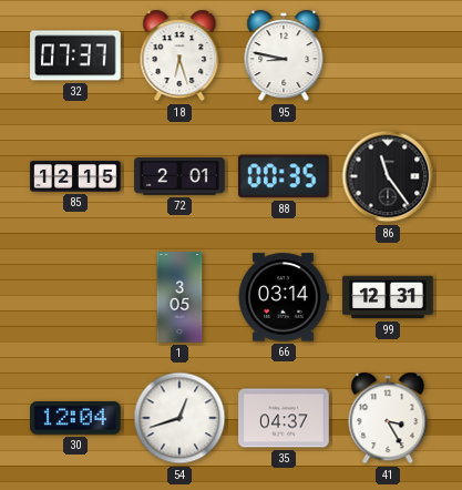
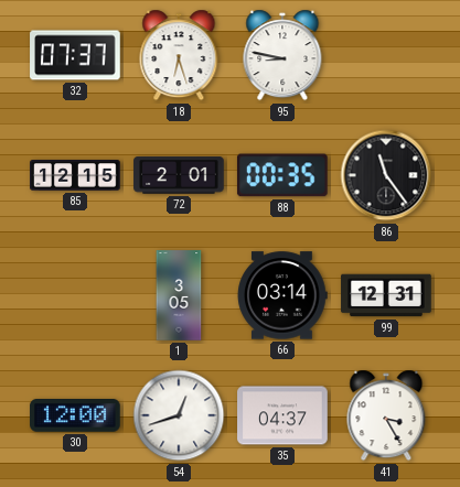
30: 12:04 -> 12:00
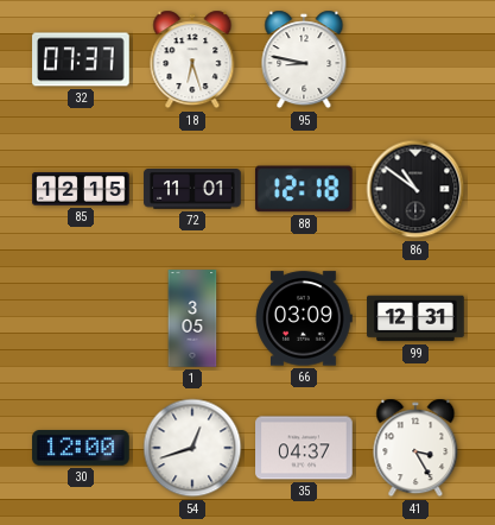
72: 2:01 -> 11:01
88: 00:35 -> 12:18
86: 11:24 -> 10:51
66: 03:14 -> 03:09
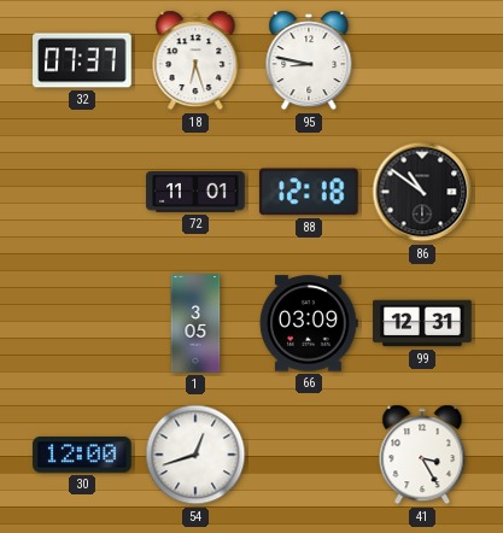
85: 12:15 -> none
35: 04:37 -> none
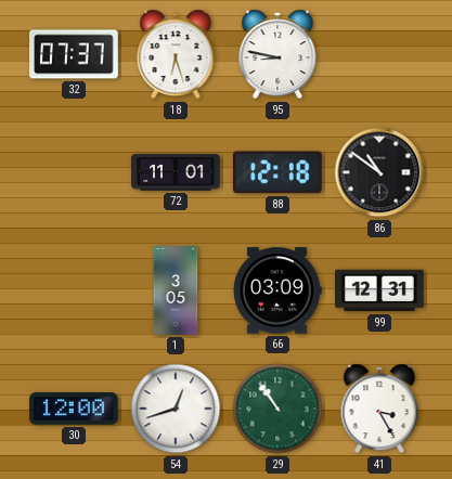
29: none -> 10:54
